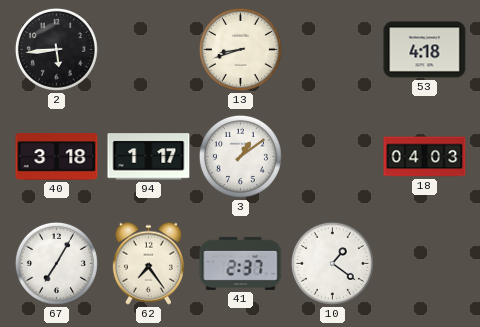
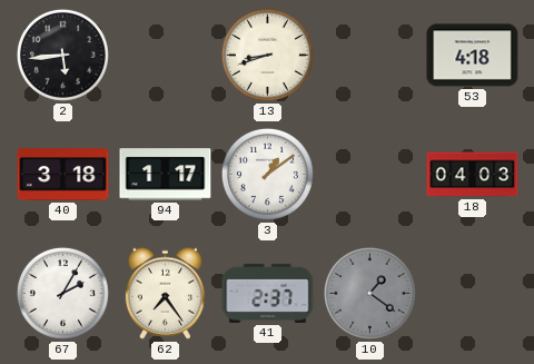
67: 7:05 -> 2:05
10 dial: white -> grey
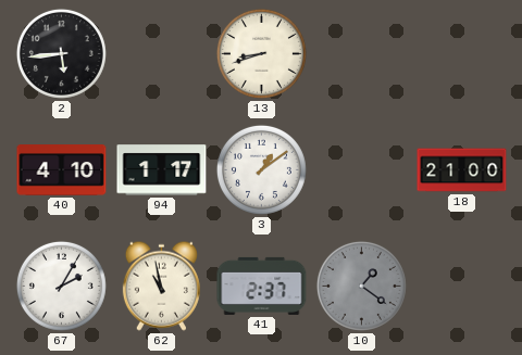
53: 4:18 -> none
40: 3:18 -> 4:10
18: 04:03 -> 21:00
62: 7:24 -> 10:58
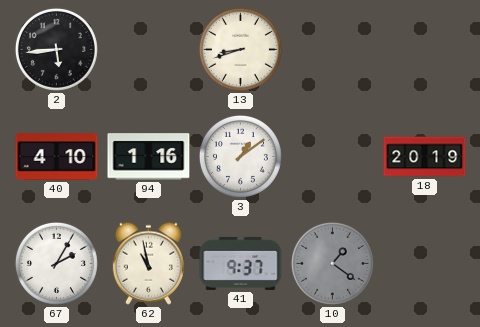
94: 1:17 -> 1:16
18: 21:00 -> 20:19
41: 2:37 -> 9:37
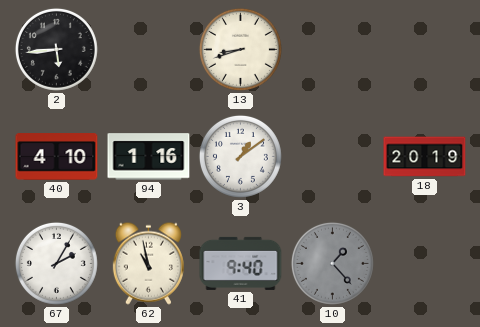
41: 9:37 -> 9:40
10: 1:21 -> 1:23
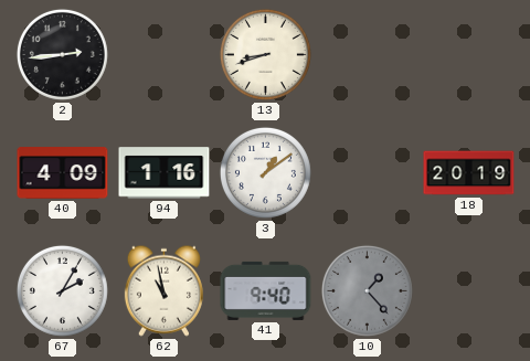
2: 5:44 -> 2:44
40: 4:10 -> 4:09
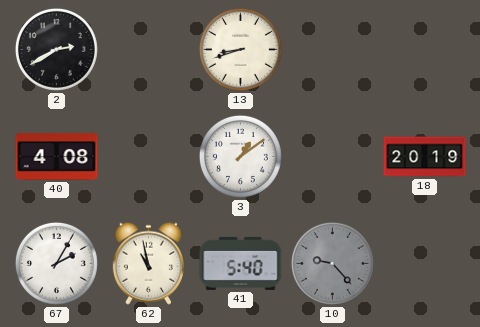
2: 2:44 -> 2:40
40: 4:09 -> 4:08
94: 1:16 -> none
41: 9:40 -> 5:40
10: 1:23 -> 9:23
